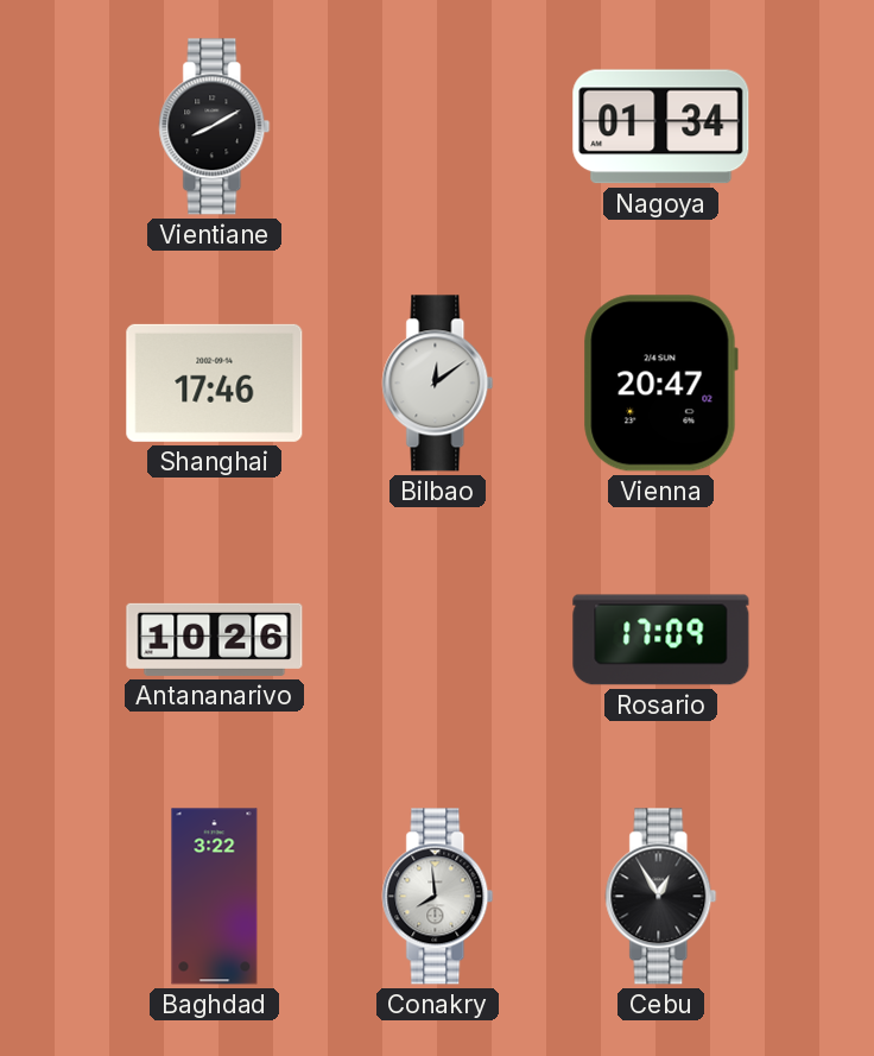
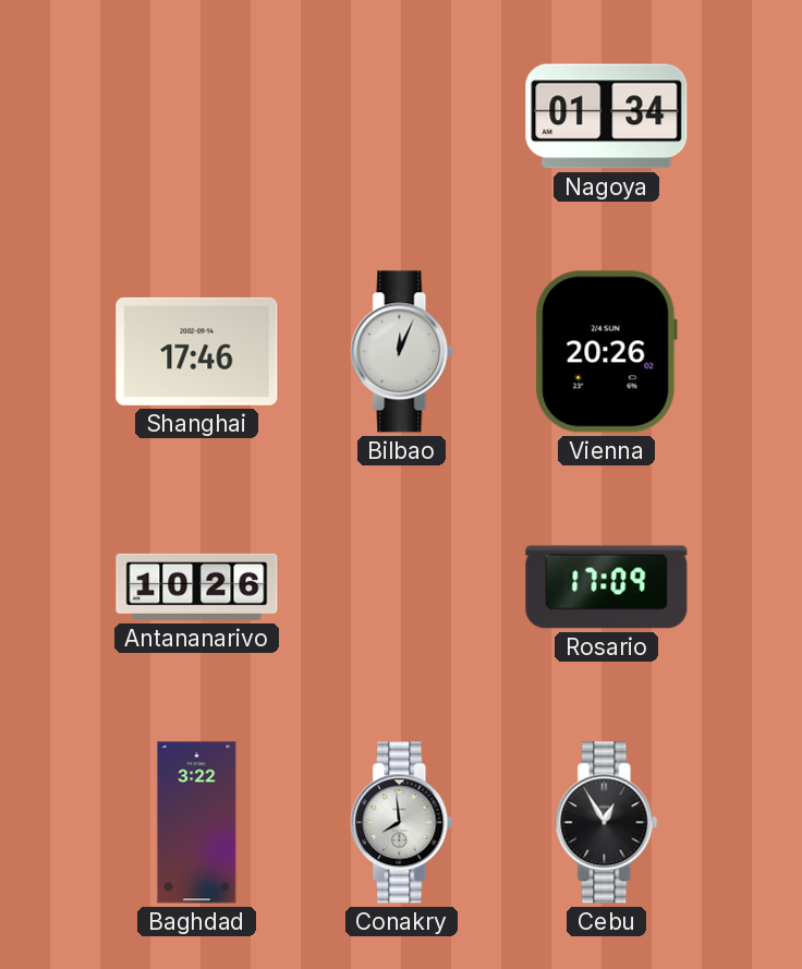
Vientiane: 8:10 -> none
Bilbao: 12:09 -> 12:04
Vienna: 20:47 -> 20:26
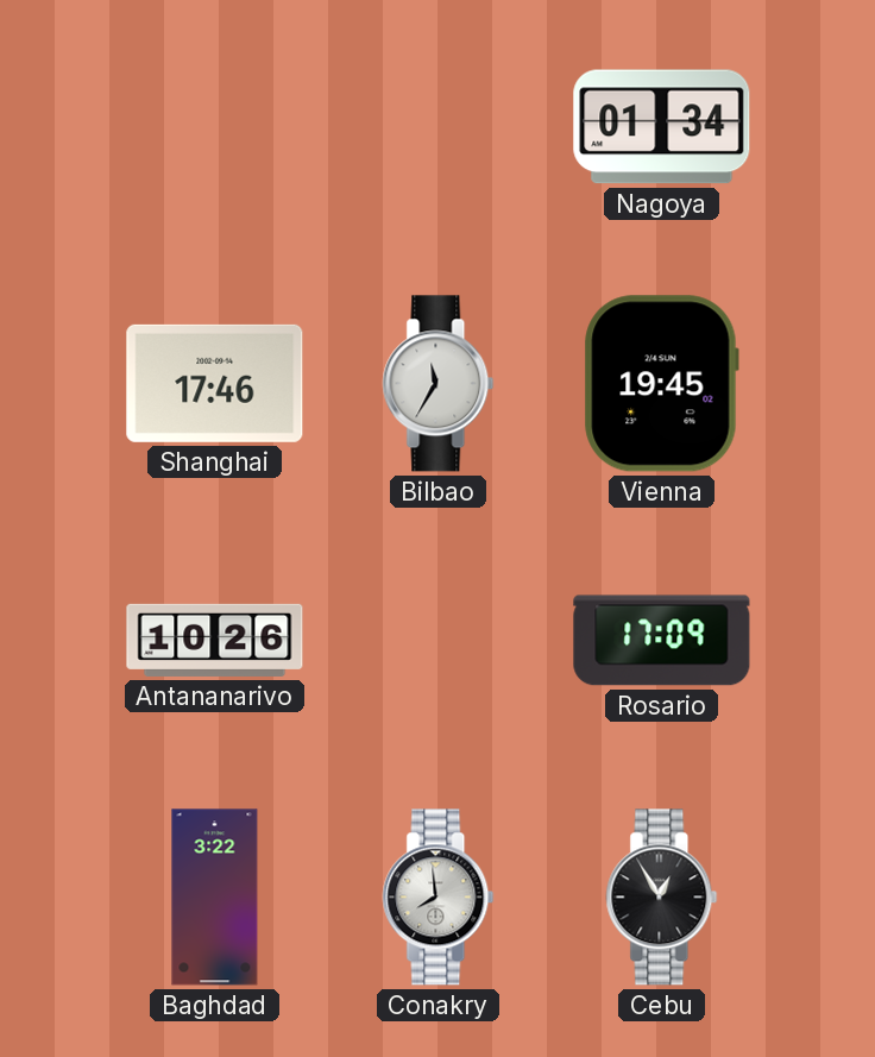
Bilbao: 12:04 -> 11:35
Vienna: 20:26 -> 19:45
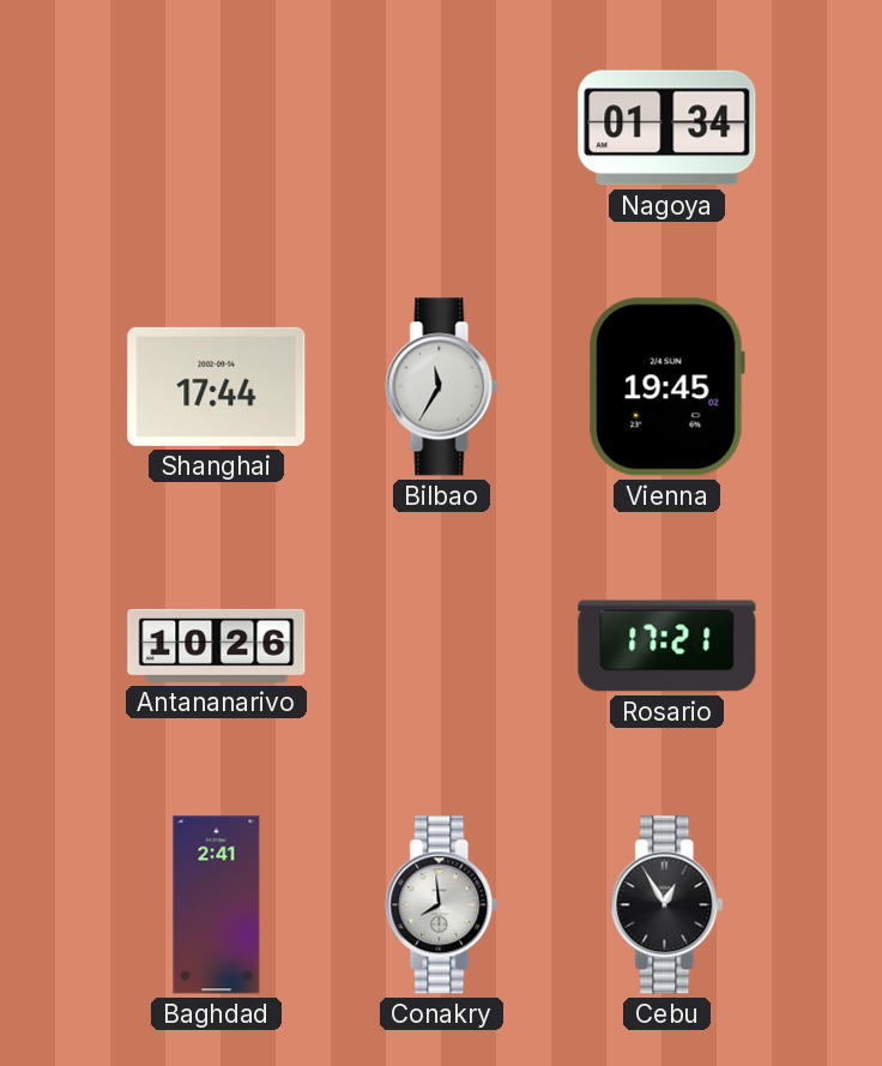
Shanghai: 17:46 -> 17:44
Rosario: 17:09 -> 17:21
Baghdad: 3:22 -> 2:41
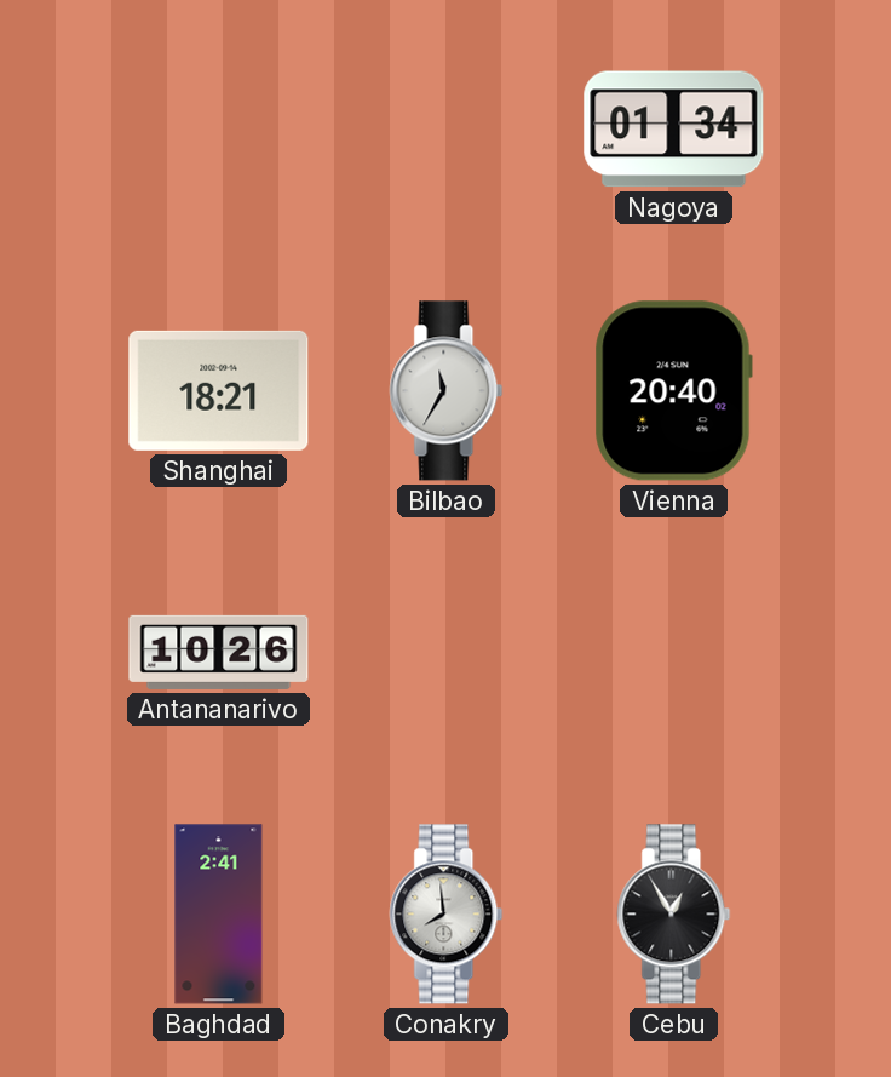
Shanghai: 17:44 -> 18:21
Vienna: 19:45 -> 20:40
Rosario: 17:21 -> none
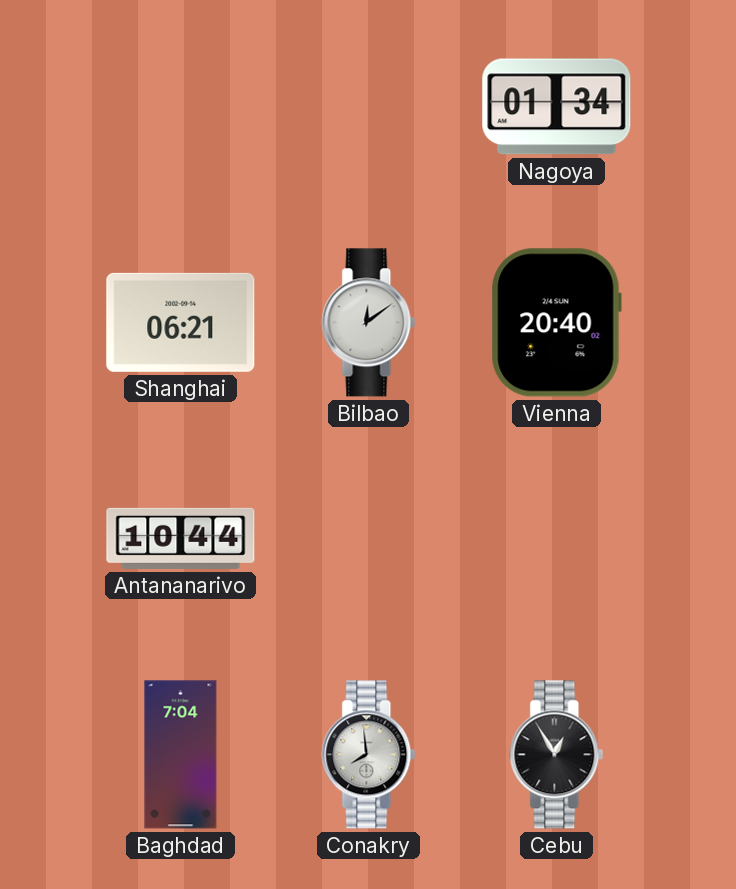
Shanghai: 18:21 -> 06:21
Bilbao: 11:35 -> 12:09
Antananarivo: 10:26 -> 10:44
Baghdad: 2:41 -> 7:04
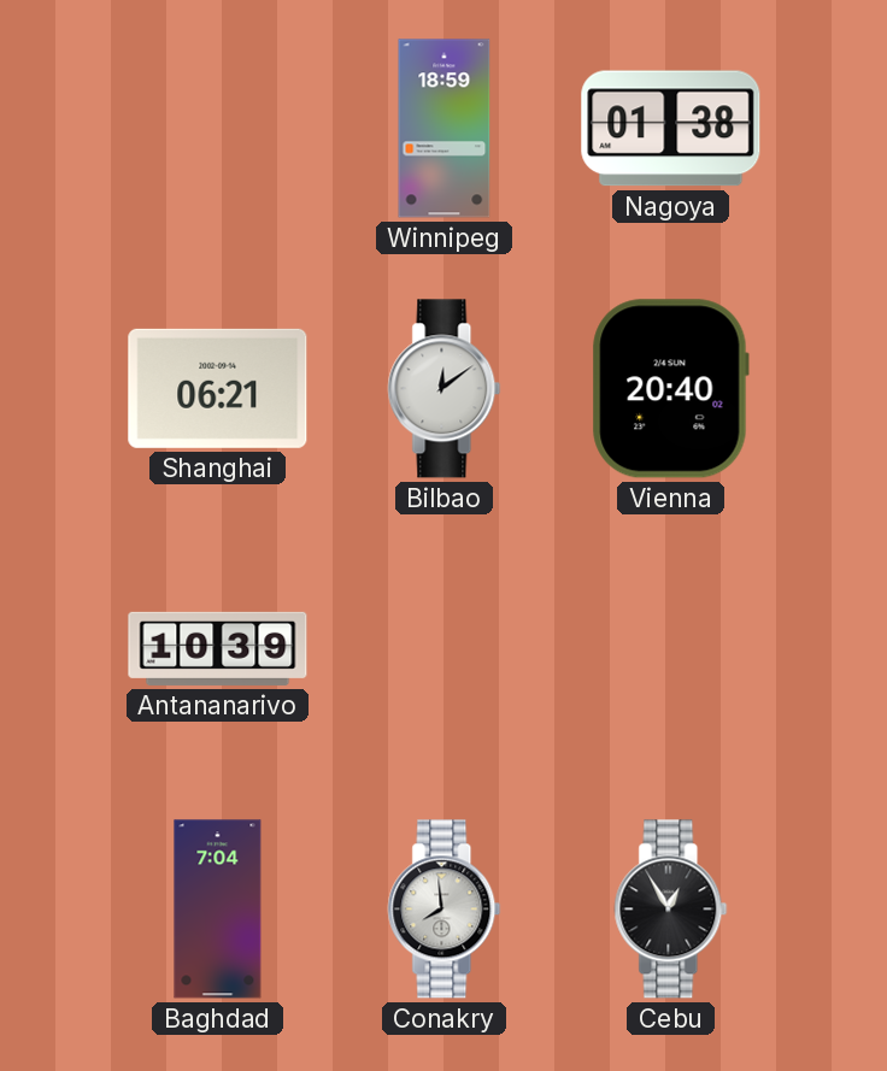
Winnipeg: none -> 18:59
Nagoya: 01:34 -> 01:38
Antananarivo: 10:44 -> 10:39
